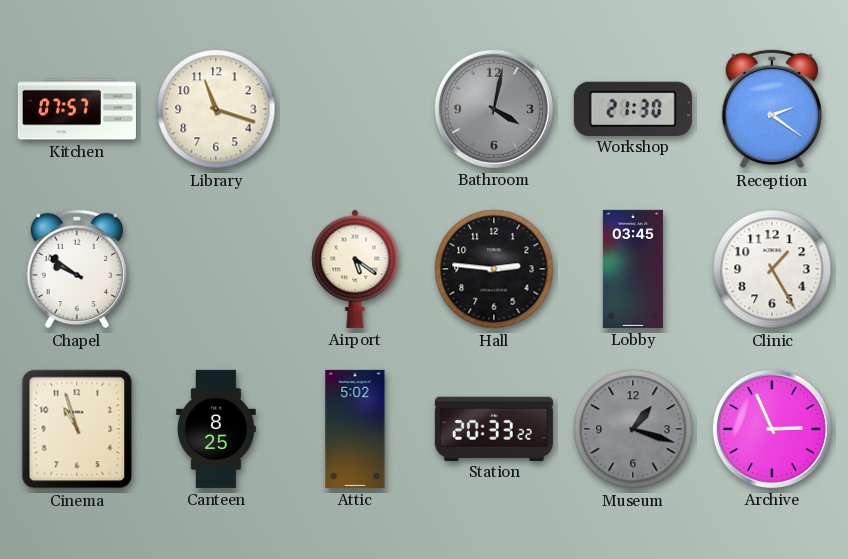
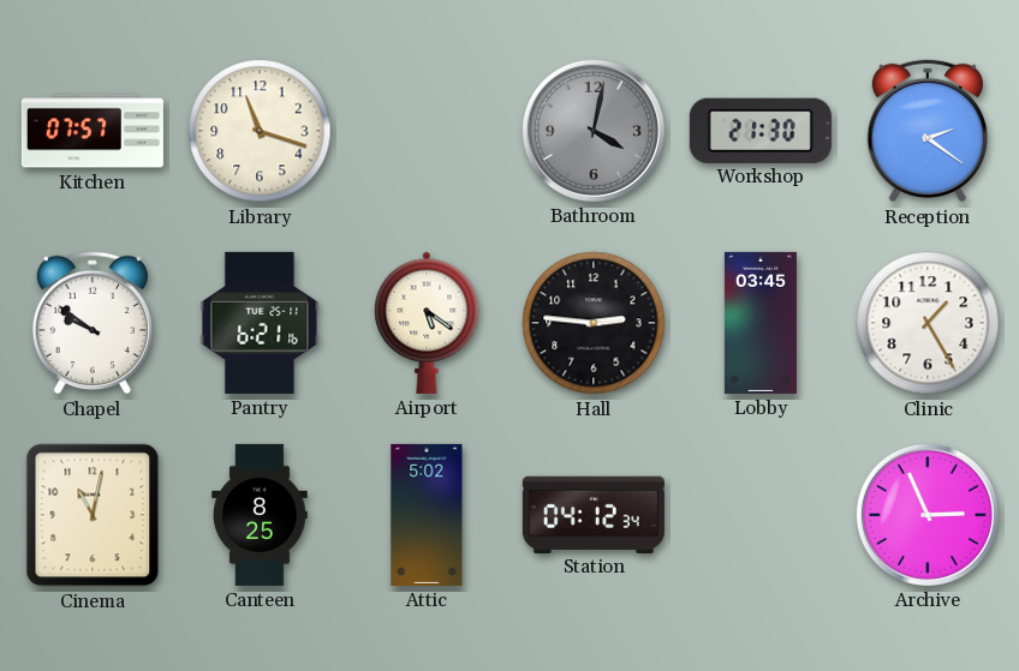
Pantry: none -> 6:21
Cinema: 10:57 -> 11:02
Station: 20:33 -> 04:12
Museum: 1:18 -> none
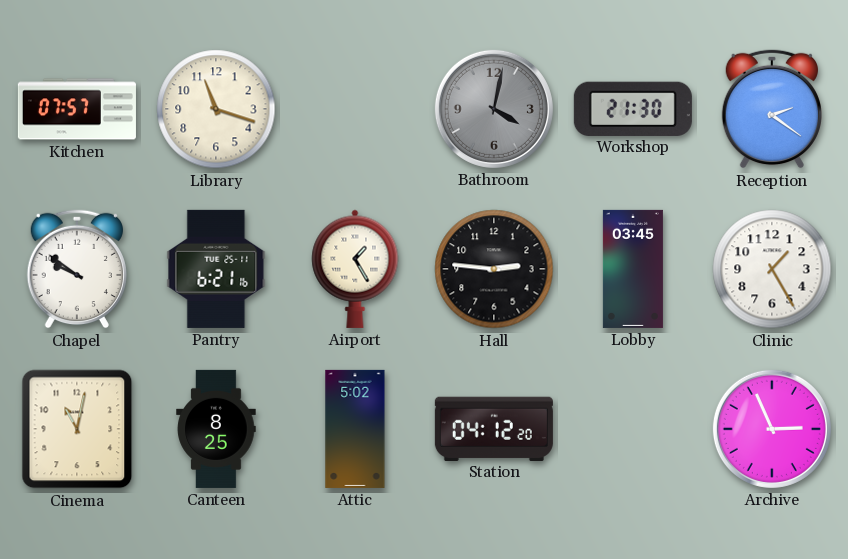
Airport: 5:21 -> 1:25
Station: 04:12:34 -> 04:12:20
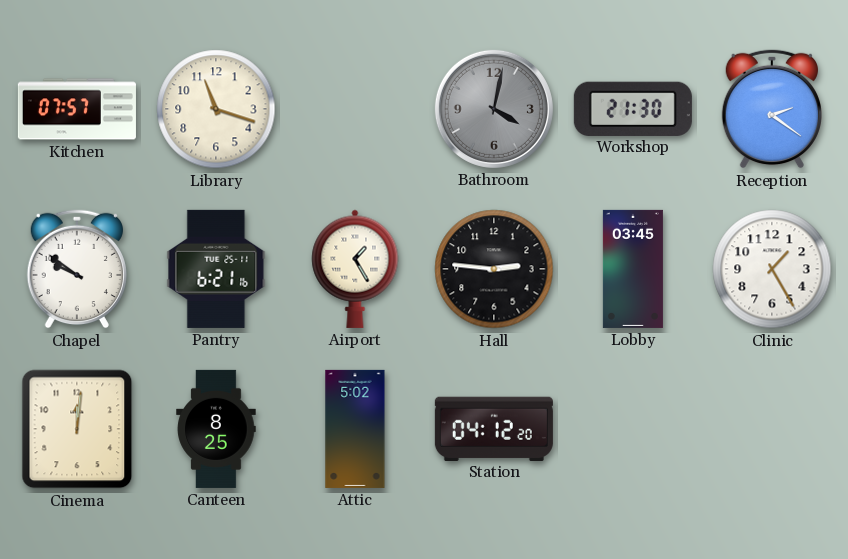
Cinema: 11:02 -> 12:01
Archive: 2:56 -> none
